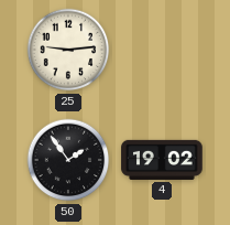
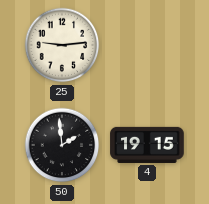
50: 1:54 -> 1:59
4: 19:02 -> 19:15
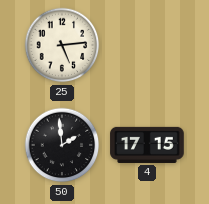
25: 9:14 -> 5:14
4: 19:15 -> 17:15
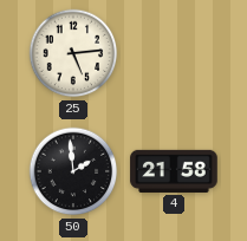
4: 17:15 -> 21:58
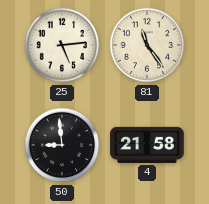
81: none -> 11:24
50: 1:59 -> 8:59
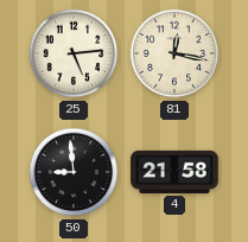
81: 11:24 -> 12:17
